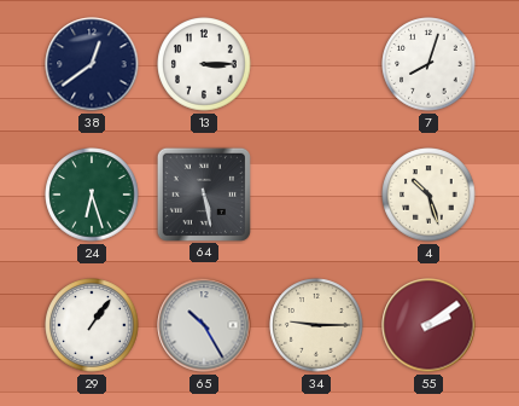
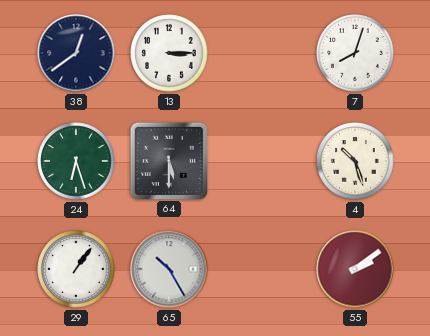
64: 5:28 -> 5:30
34: 9:15 -> none
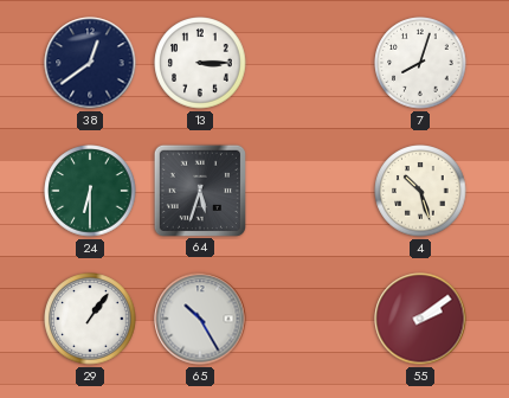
24: 6:27 -> 6:30
64: 5:30 -> 5:33
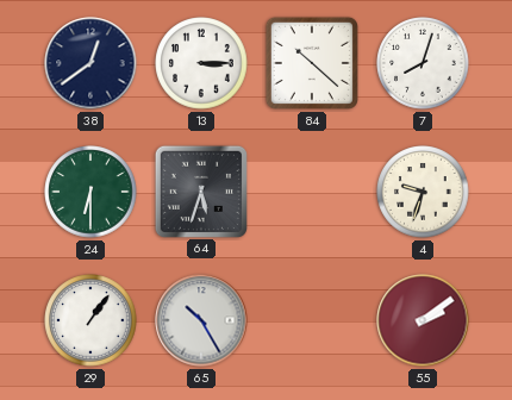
84: none -> 10:22
4: 10:27 -> 9:33
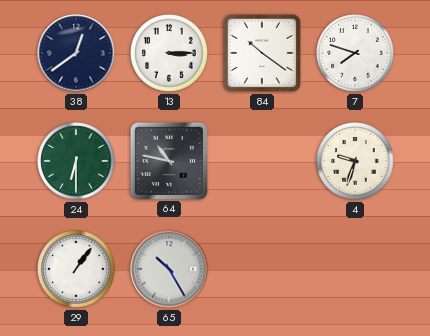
84: 10:22 -> 10:21
7: 8:03 -> 7:48
64: 5:33 -> 10:47
55: 2:09 -> none
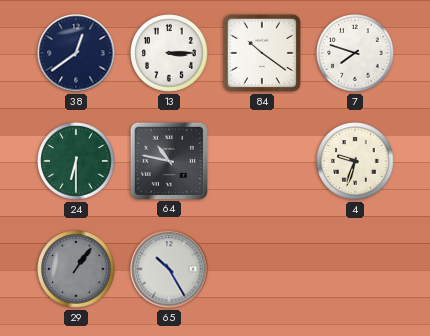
29 dial: white -> grey
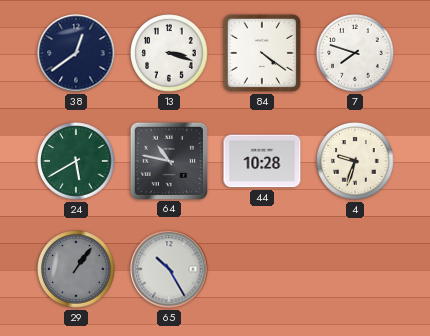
13: 3:15 -> 3:18
84: 10:21 -> 4:21
24: 6:30 -> 5:40
44: none -> 10:28
